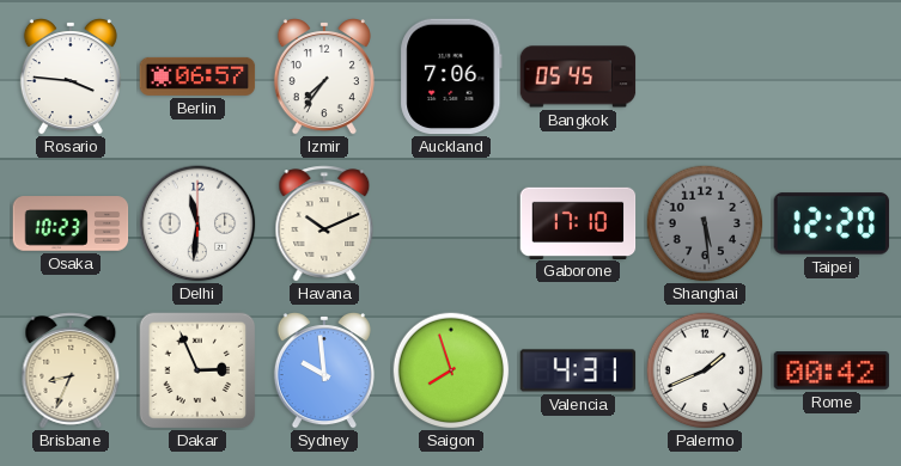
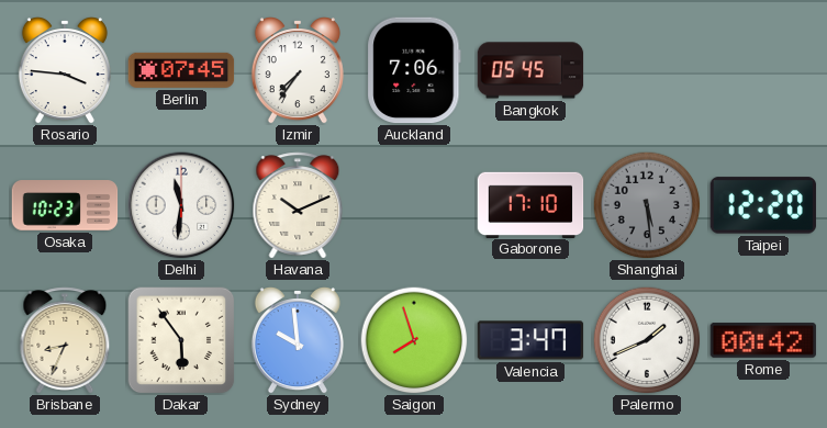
Berlin: 06:57 -> 07:45
Dakar: 2:56 -> 5:54
Valencia: 4:31 -> 3:47
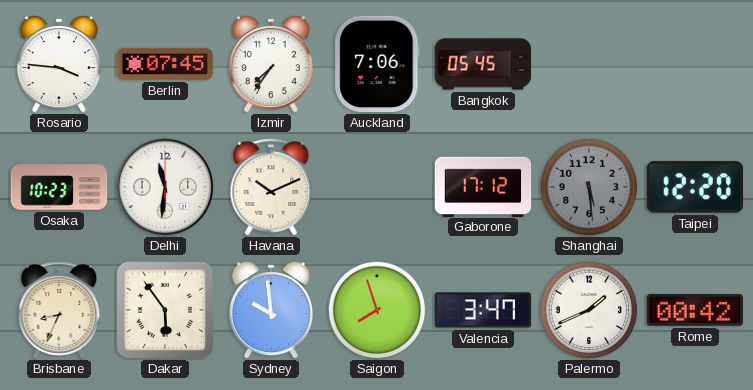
Gaborone: 17:10 -> 17:12
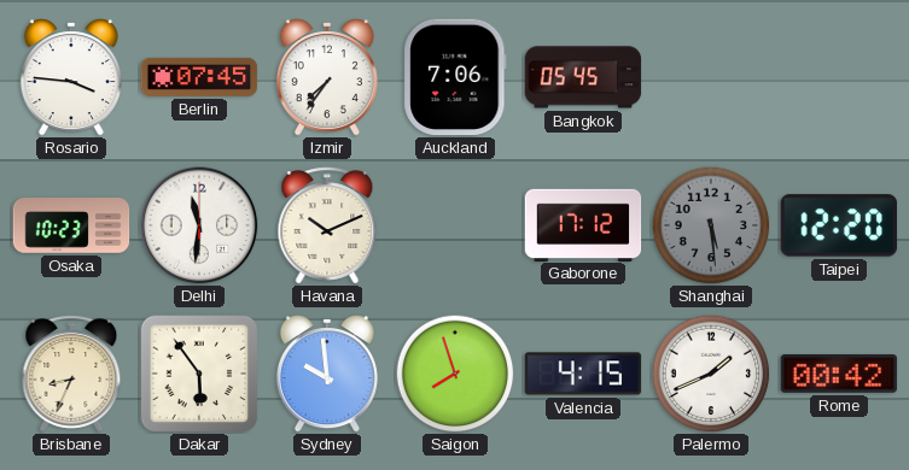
Valencia: 3:47 -> 4:15
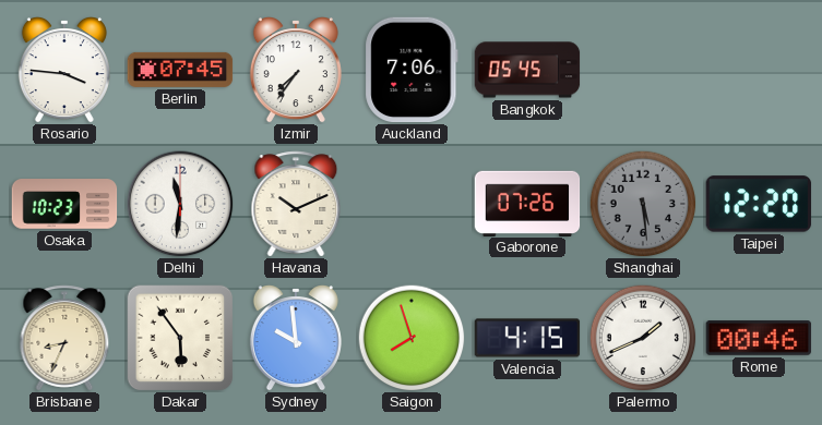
Gaborone: 17:12 -> 07:26
Rome: 00:42 -> 00:46
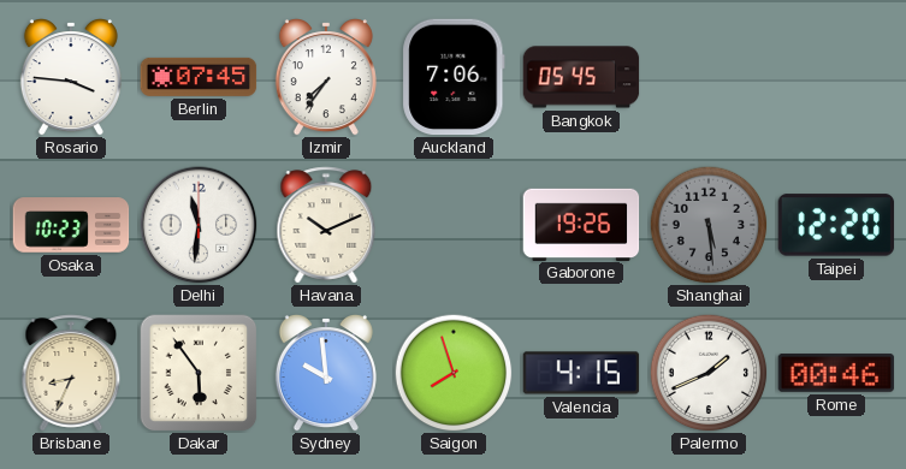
Gaborone: 07:26 -> 19:26
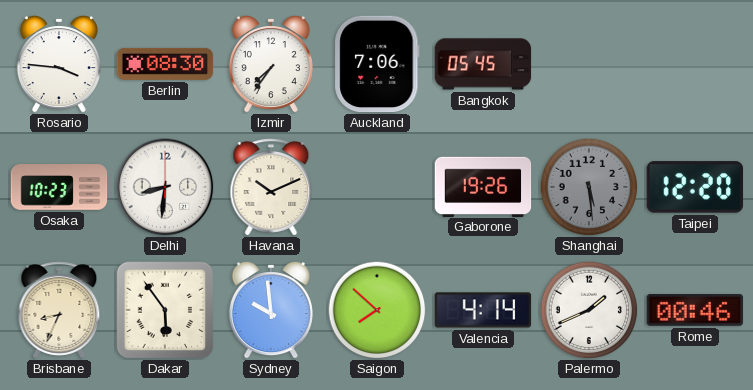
Berlin: 07:45 -> 08:30
Delhi: 11:31 -> 8:31
Saigon: 7:57 -> 7:52
Valencia: 4:15 -> 4:14
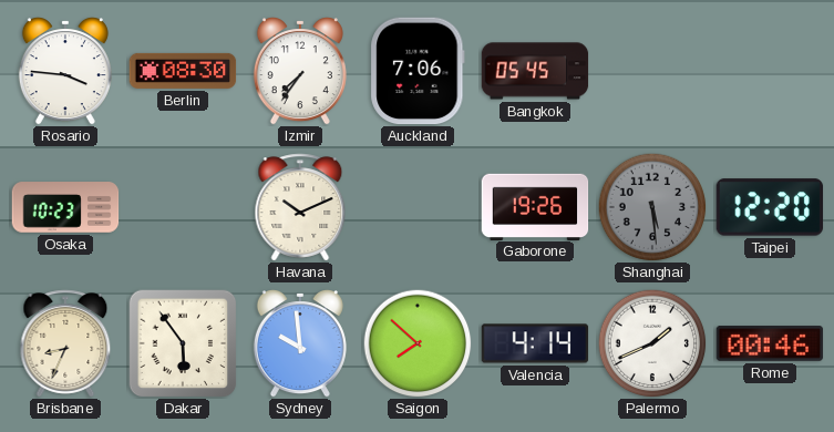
Delhi: 8:31 -> none
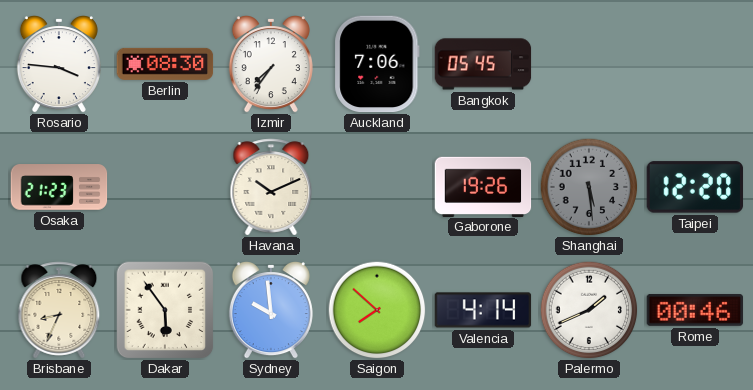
Osaka: 10:23 -> 21:23
